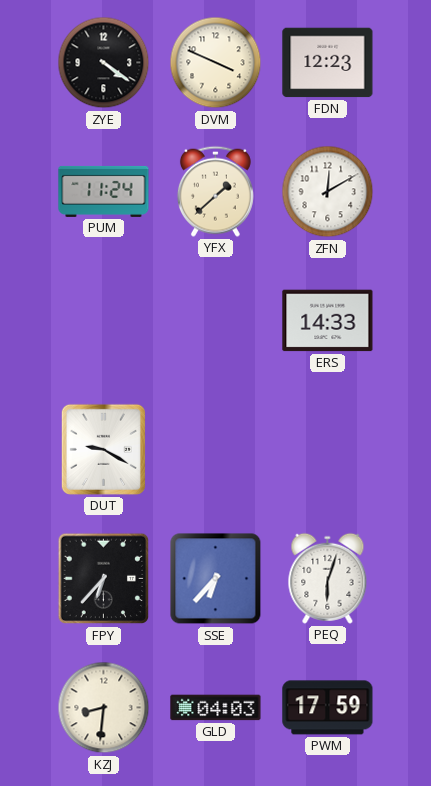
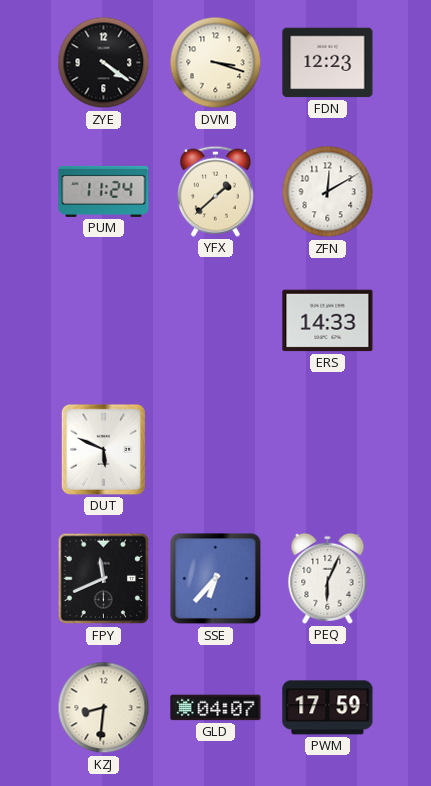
DVM: 3:49 -> 3:18
DUT: 9:20 -> 5:49
FPY: 6:37 -> 11:41
PEQ: 6:03 -> 6:04
GLD: 04:03 -> 04:07
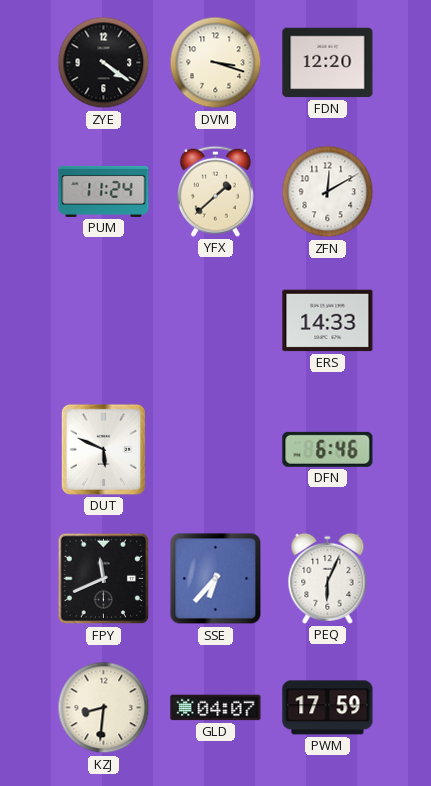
FDN: 12:23 -> 12:20
DFN: none -> 6:46
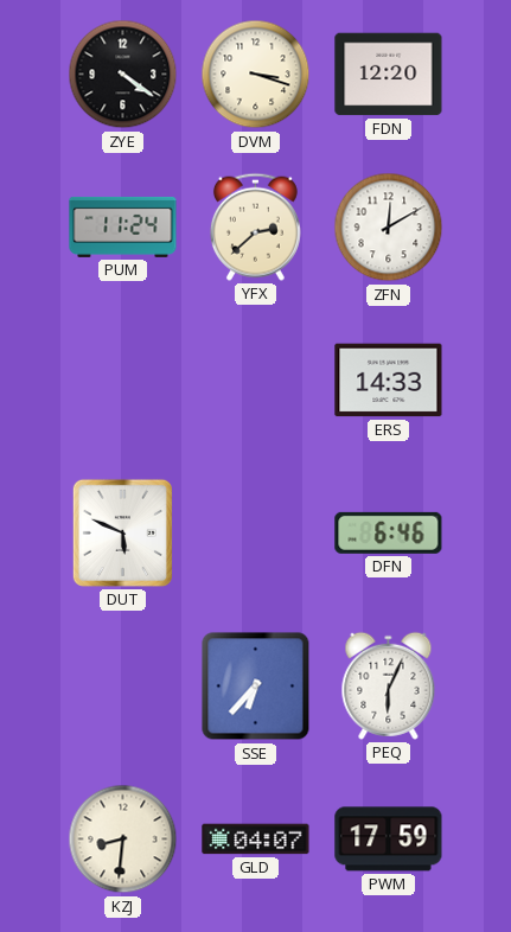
YFX: 1:38 -> 2:38
FPY: 11:41 -> none
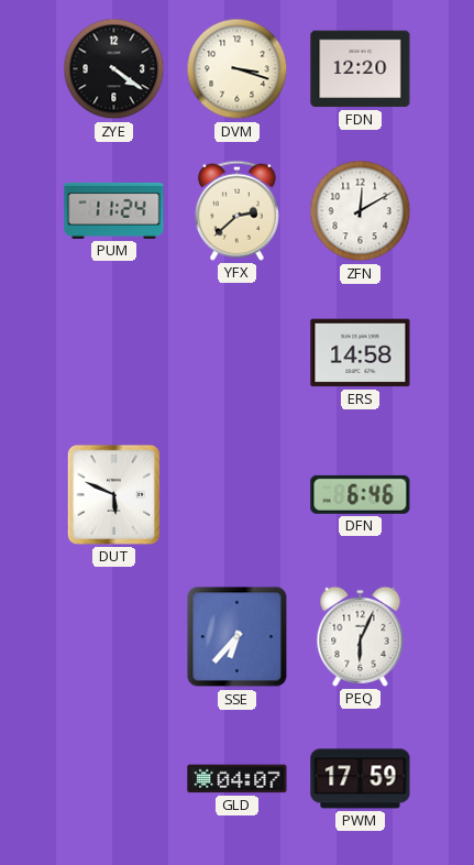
ERS: 14:33 -> 14:58
KZJ: 8:31 -> none
